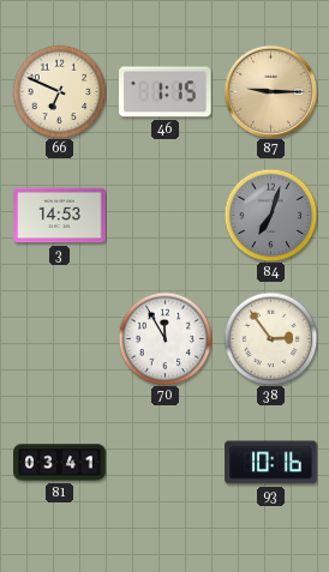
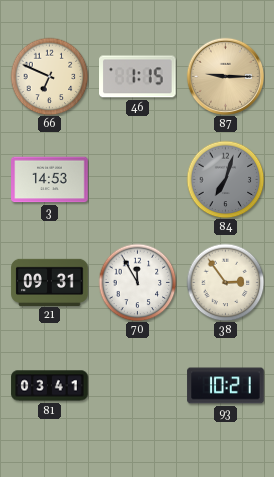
21: none -> 09:31
93: 10:16 -> 10:21
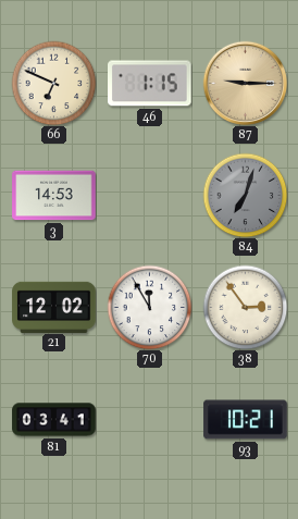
21: 09:31 -> 12:02
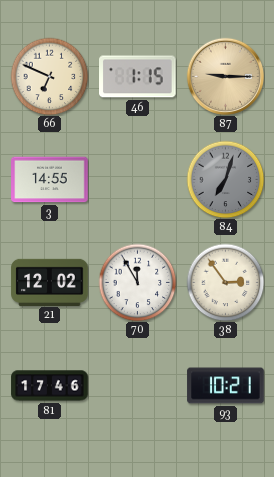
3: 14:53 -> 14:55
81: 03:41 -> 17:46
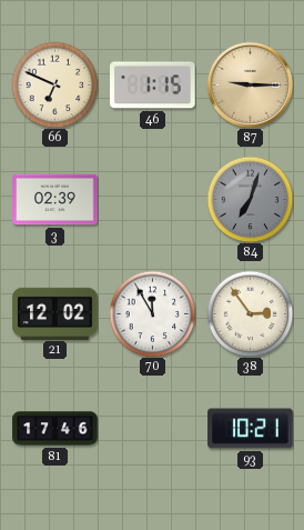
3: 14:55 -> 02:39
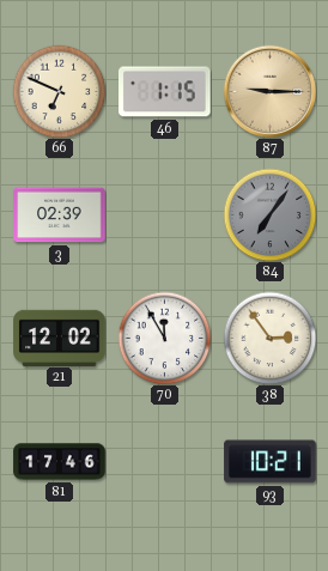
84: 7:03 -> 7:06
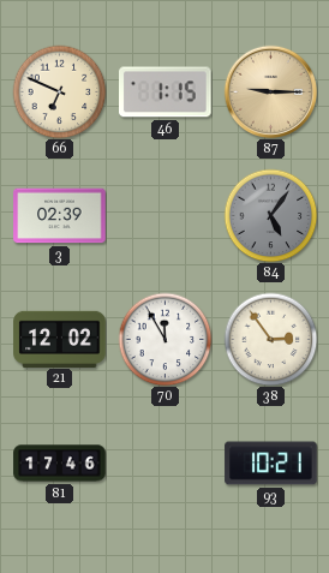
84: 7:06 -> 5:06
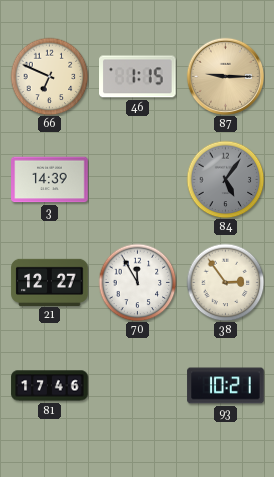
3: 02:39 -> 14:39
21: 12:02 -> 12:27
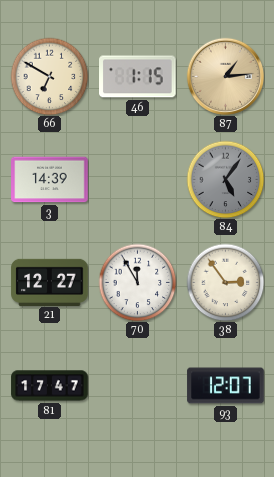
66: 6:49 -> 6:50
87: 9:15 -> 1:14
81: 17:46 -> 17:47
93: 10:21 -> 12:07
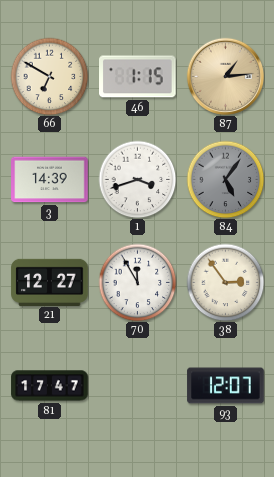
1: none -> 3:42
